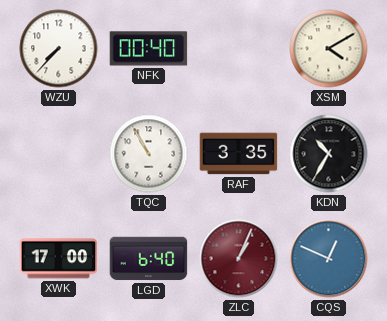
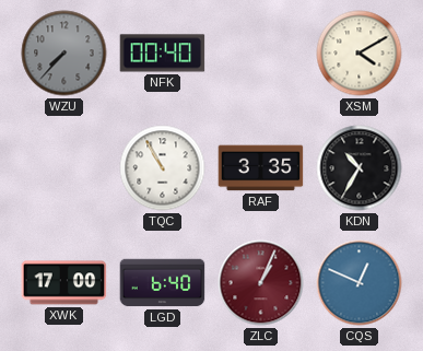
WZU dial: white -> grey
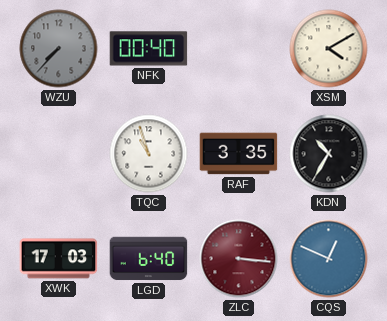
TQC: 10:55 -> 10:57
XWK: 17:00 -> 17:03
ZLC: 1:04 -> 3:16
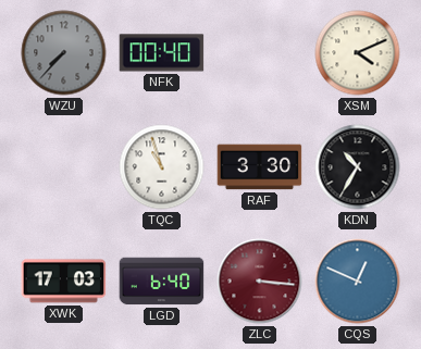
XSM: 4:10 -> 4:11
RAF: 3:35 -> 3:30
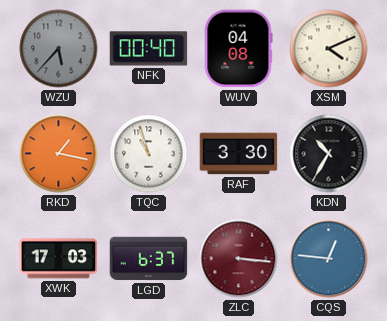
WZU: 7:37 -> 5:37
WUV: none -> 04:08
RKD: none -> 1:17
LGD: 6:40 -> 6:37
CQS: 12:49 -> 12:46
